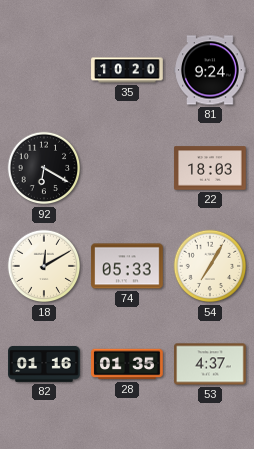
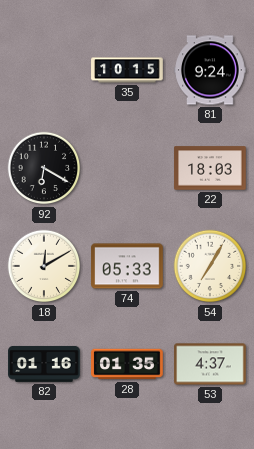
35: 10:20 -> 10:15
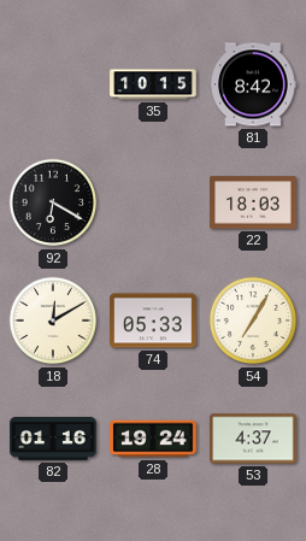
81: 9:24 -> 8:42
28: 01:35 -> 19:24
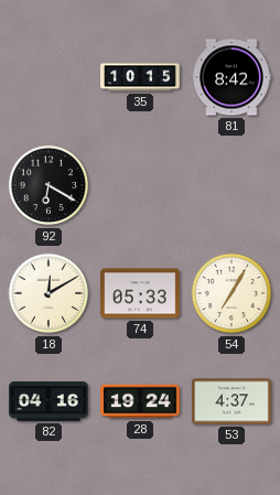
22: 18:03 -> none
82: 01:16 -> 04:16
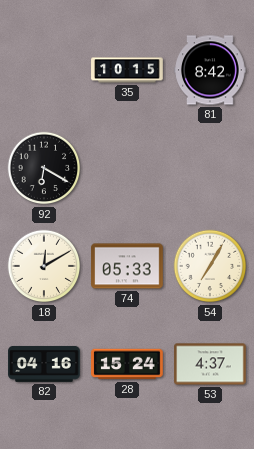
28: 19:24 -> 15:24
